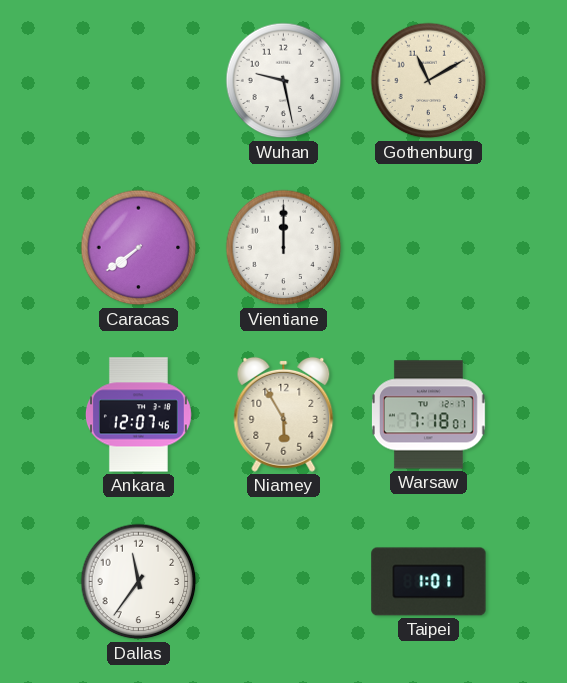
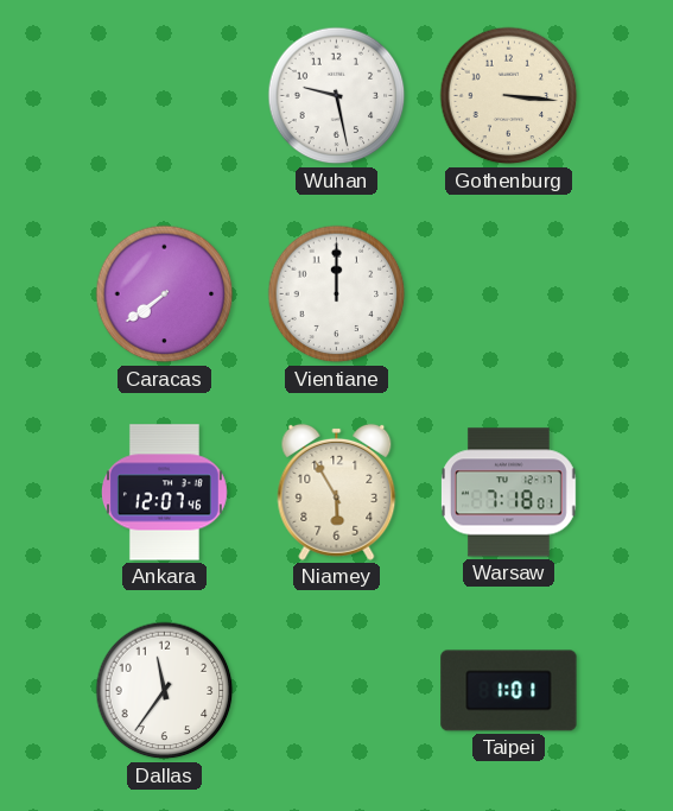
Gothenburg: 11:10 -> 3:16
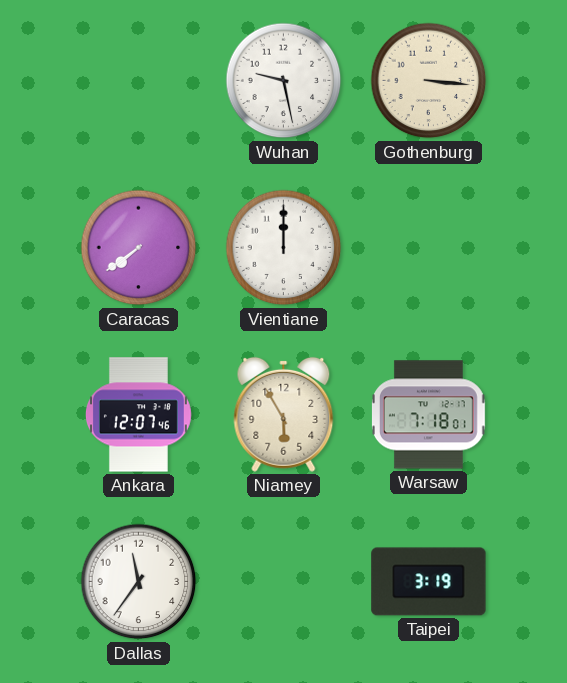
Taipei: 1:01 -> 3:19
